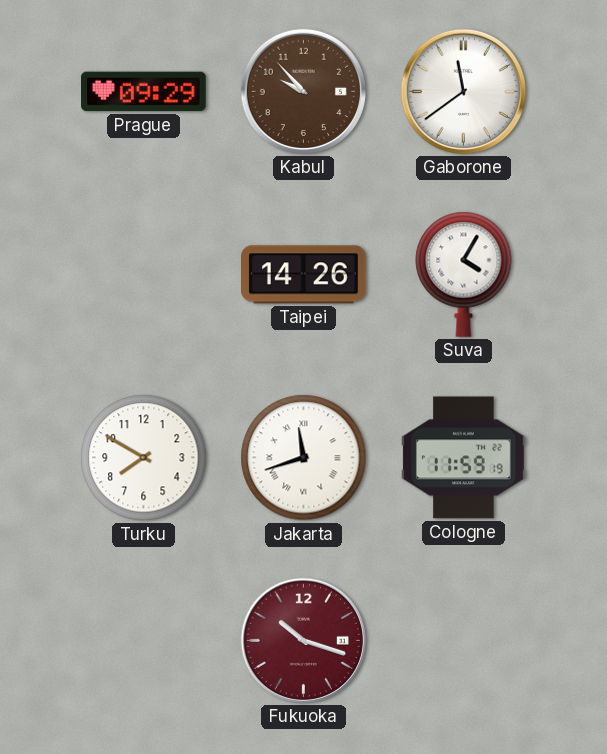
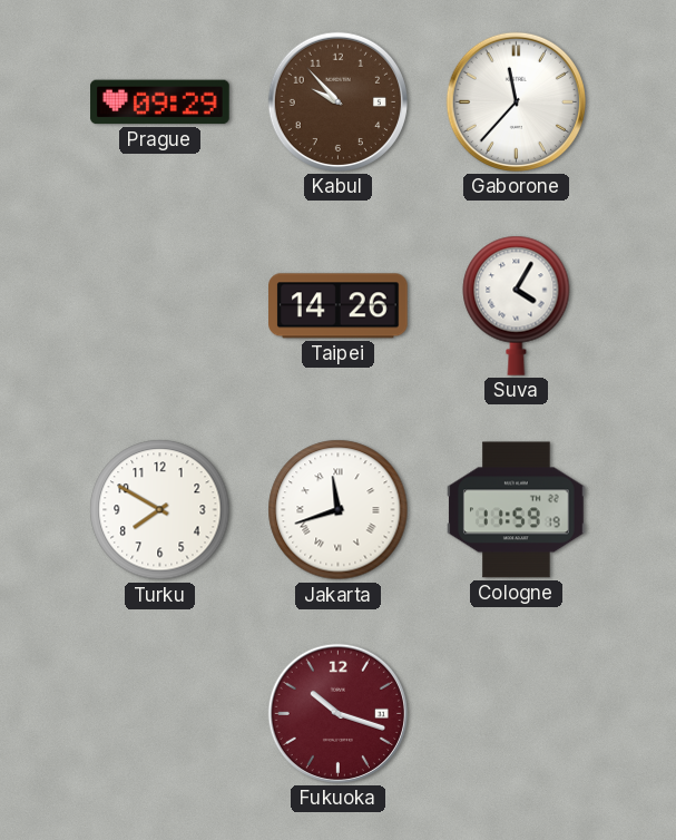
Gaborone: 11:39 -> 11:37
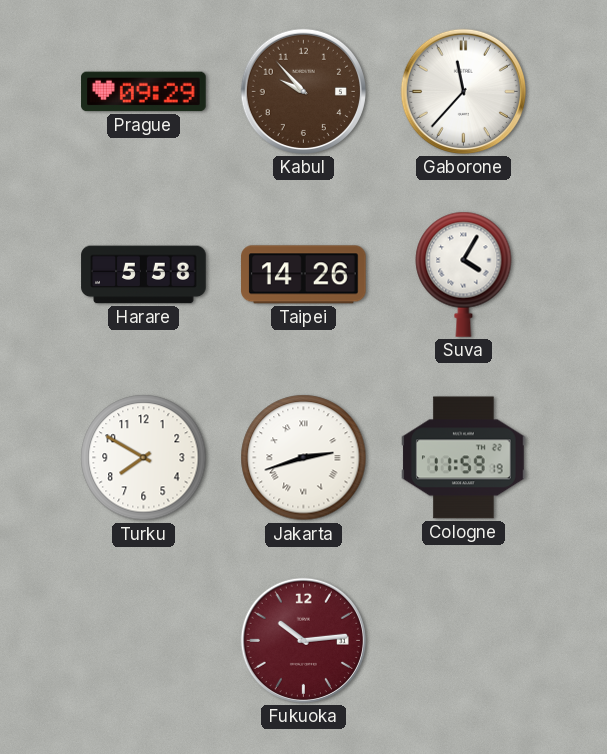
Harare: none -> 5:58
Jakarta: 11:42 -> 2:42
Fukuoka: 10:18 -> 10:14
